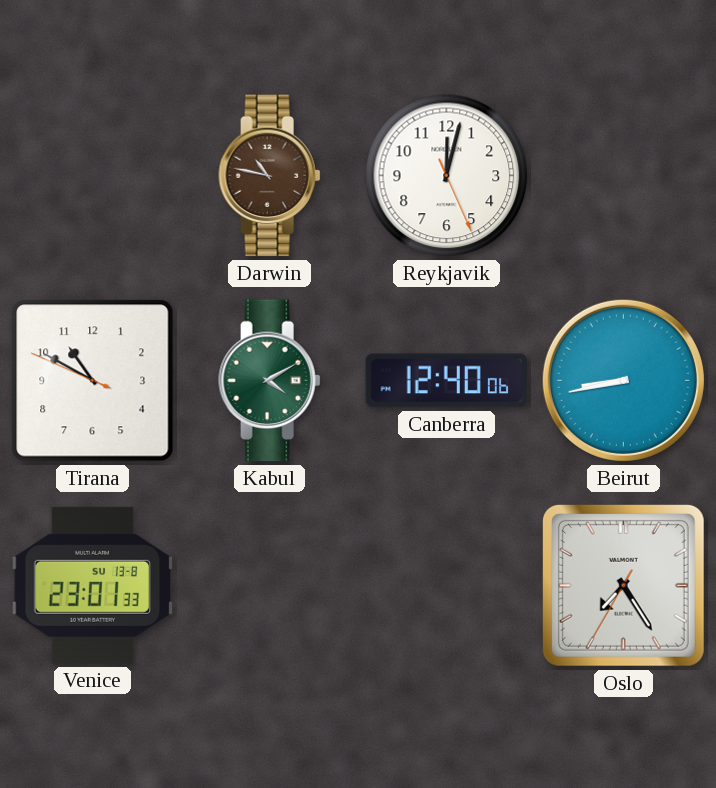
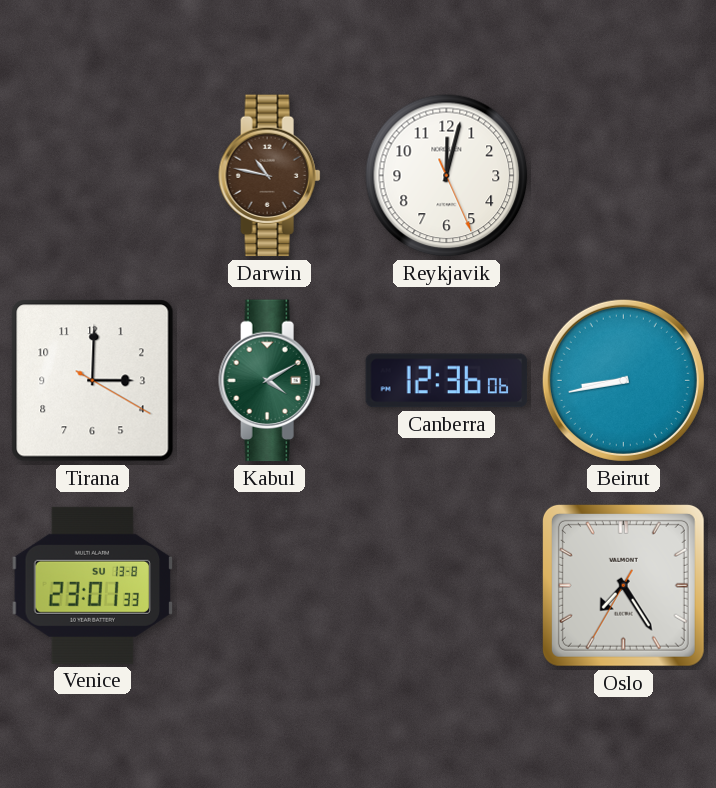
Tirana: 10:49 -> 3:00
Canberra: 12:40 -> 12:36
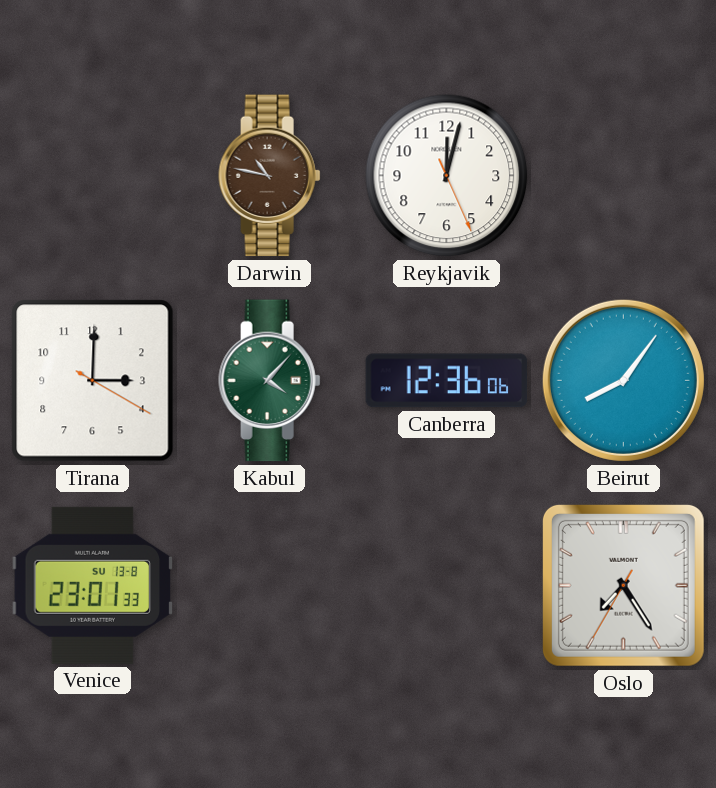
Kabul: 4:10 -> 4:07
Beirut: 8:43 -> 8:06
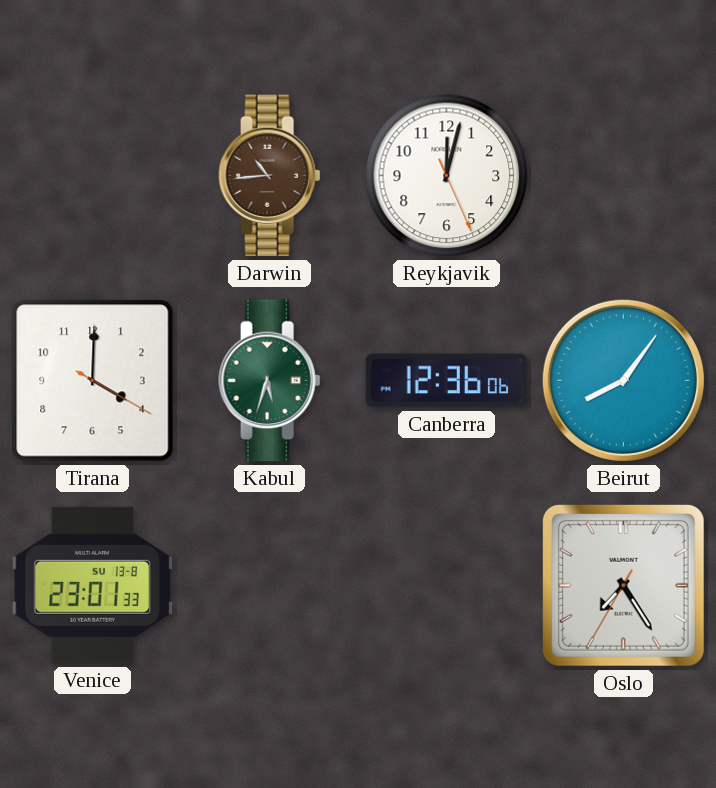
Darwin: 10:47 -> 10:44
Tirana: 3:00 -> 4:00
Kabul: 4:07 -> 5:33
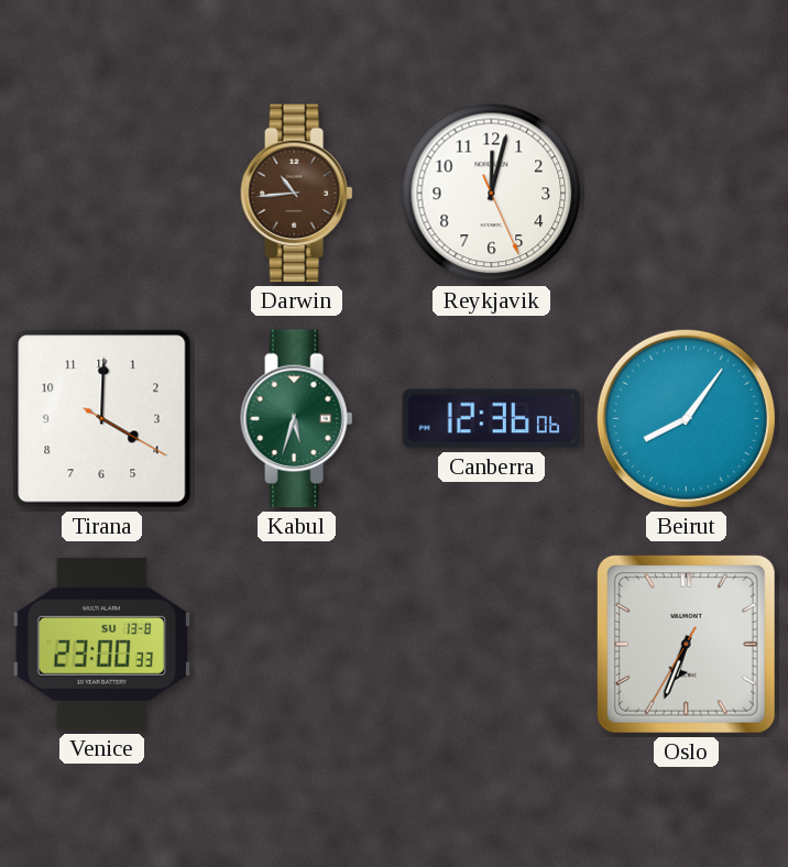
Venice: 23:01 -> 23:00
Oslo: 7:24 -> 6:33
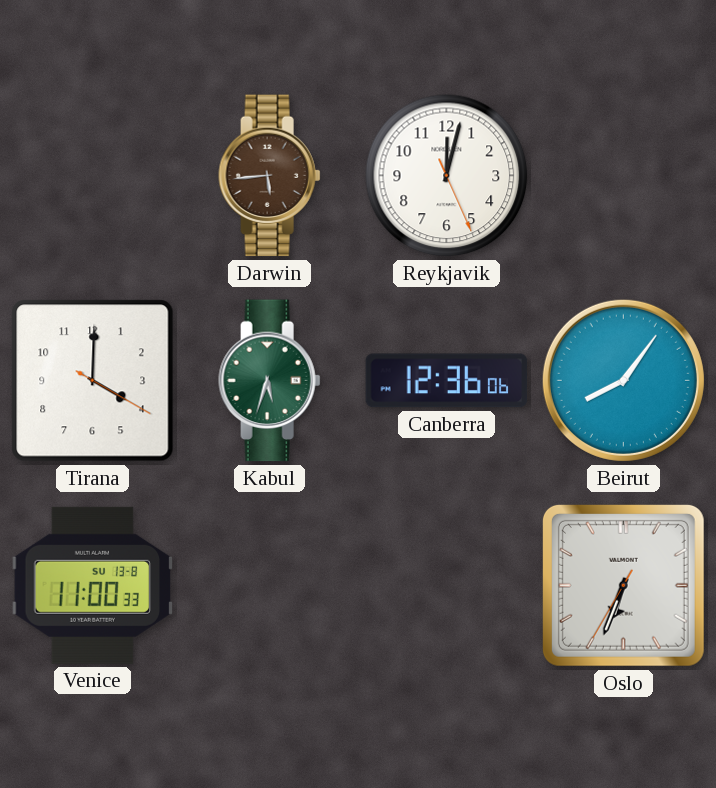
Darwin: 10:44 -> 5:44
Venice: 23:00 -> 11:00
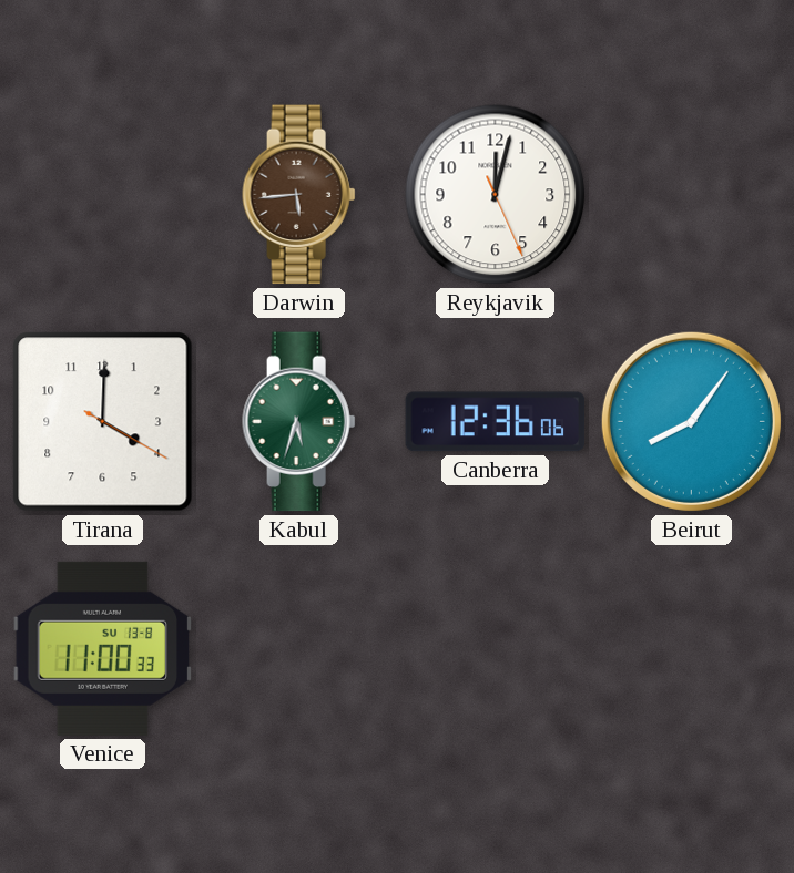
Oslo: 6:33 -> none
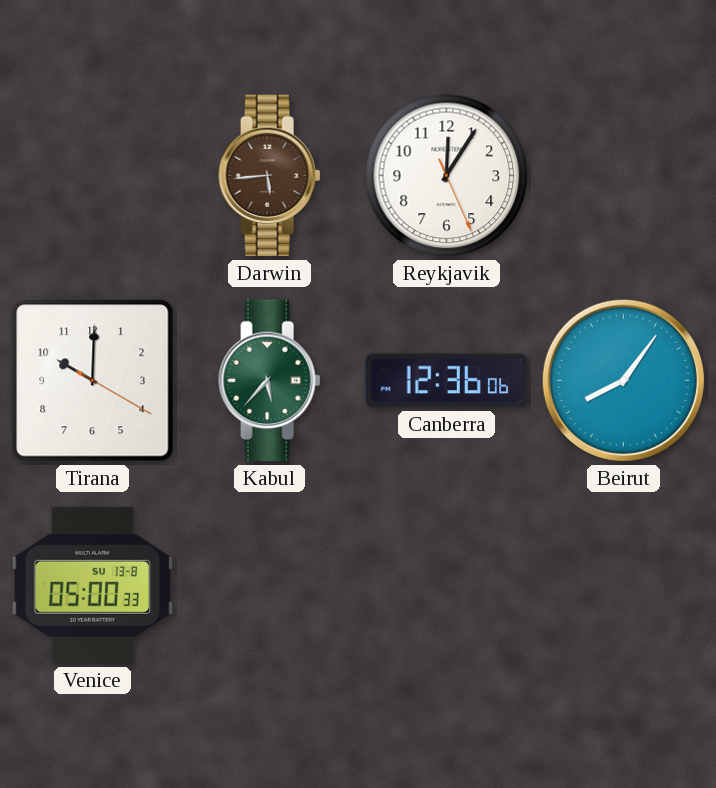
Reykjavik: 12:02 -> 12:05
Tirana: 4:00 -> 10:00
Kabul: 5:33 -> 5:37
Venice: 11:00 -> 05:00
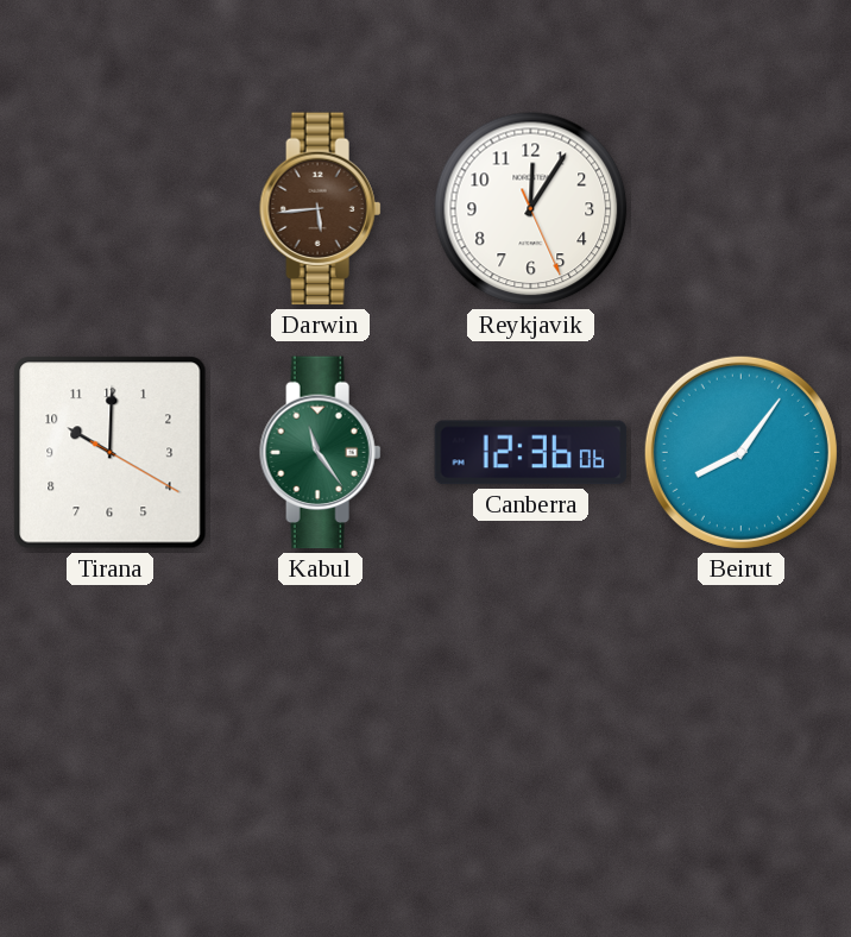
Kabul: 5:37 -> 11:24
Venice: 05:00 -> none
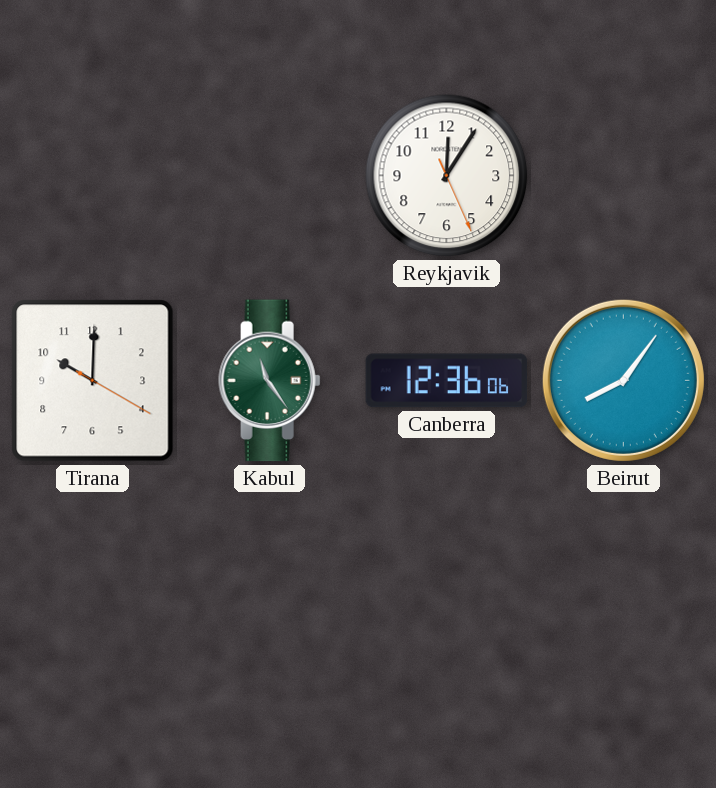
Darwin: 5:44 -> none
